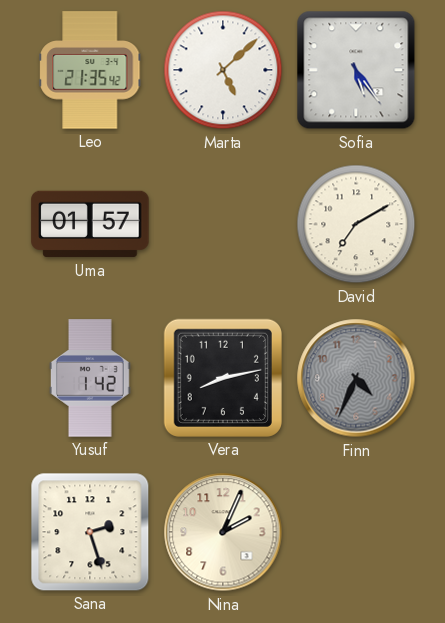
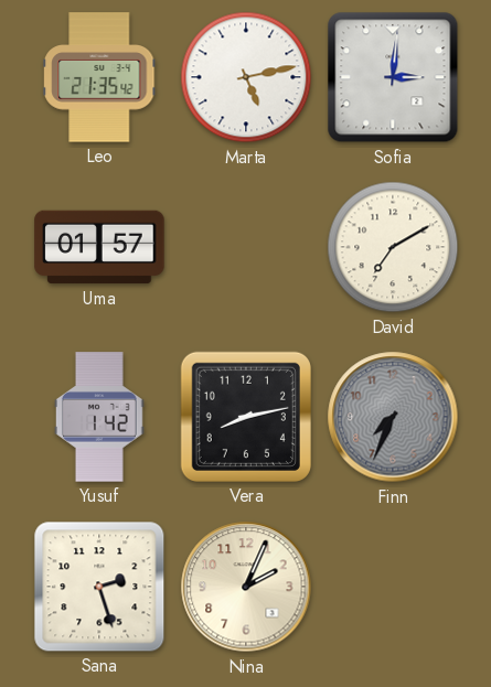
Marta: 5:08 -> 5:13
Sofia: 5:24 -> 3:01
Finn: 4:34 -> 7:34
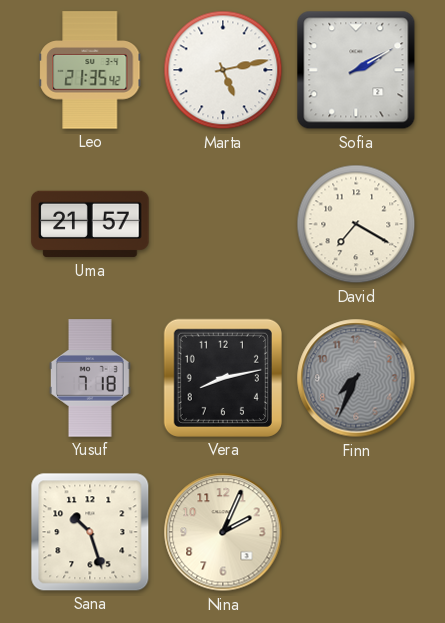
Sofia: 3:01 -> 2:10
Uma: 01:57 -> 21:57
David: 7:10 -> 7:20
Yusuf: 1:42 -> 7:18
Sana: 2:27 -> 10:27
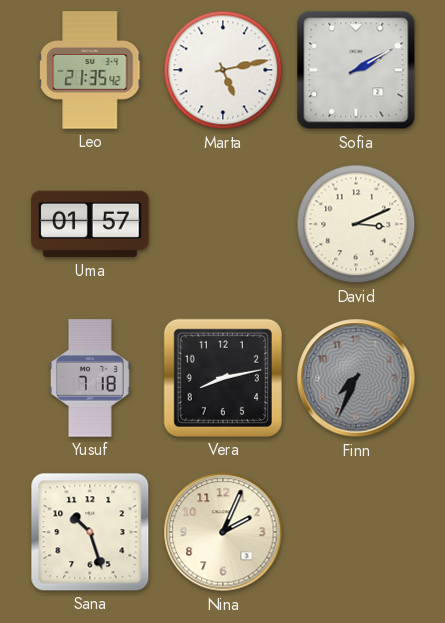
Uma: 21:57 -> 01:57
David: 7:20 -> 3:11
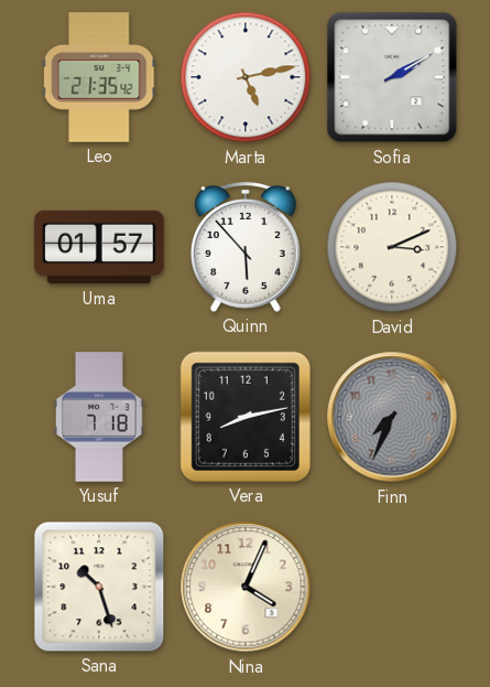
Quinn: none -> 5:53
Nina: 2:04 -> 4:04
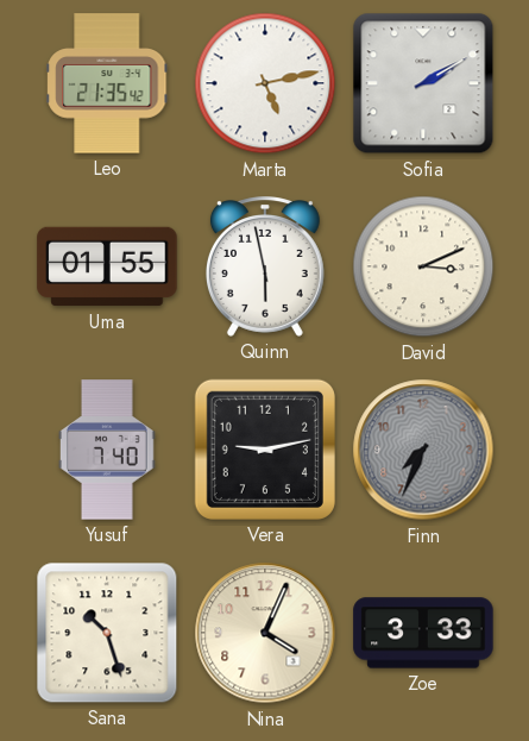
Uma: 01:57 -> 01:55
Quinn: 5:53 -> 5:58
Yusuf: 7:18 -> 7:40
Vera: 8:13 -> 9:13
Zoe: none -> 3:33
